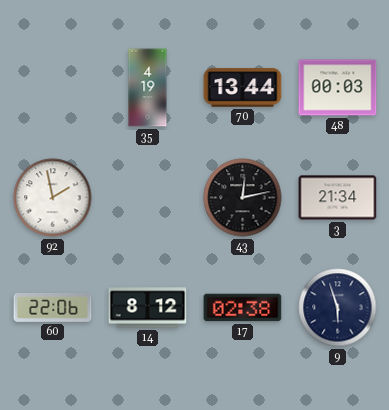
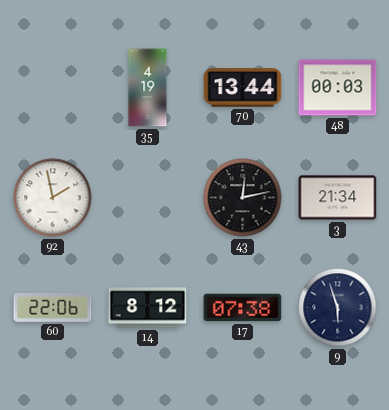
17: 02:38 -> 07:38
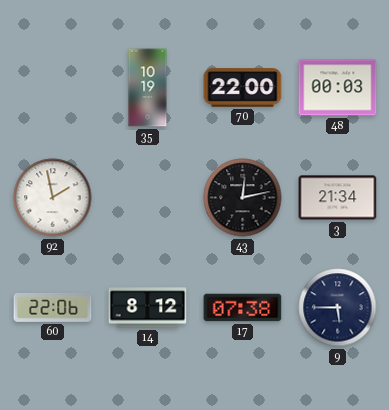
35: 4:19 -> 10:19
70: 13:44 -> 22:00
9: 5:57 -> 5:45
